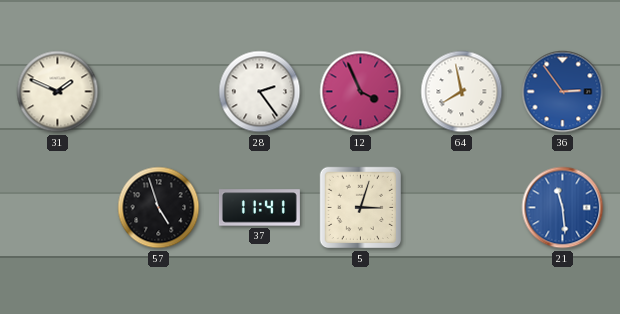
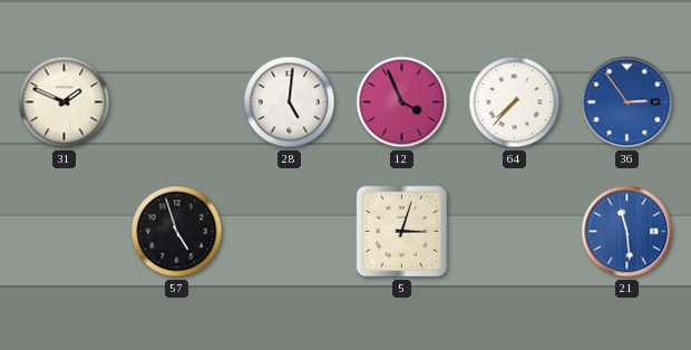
28: 2:24 -> 5:01
64: 7:58 -> 7:37
37: 11:41 -> none
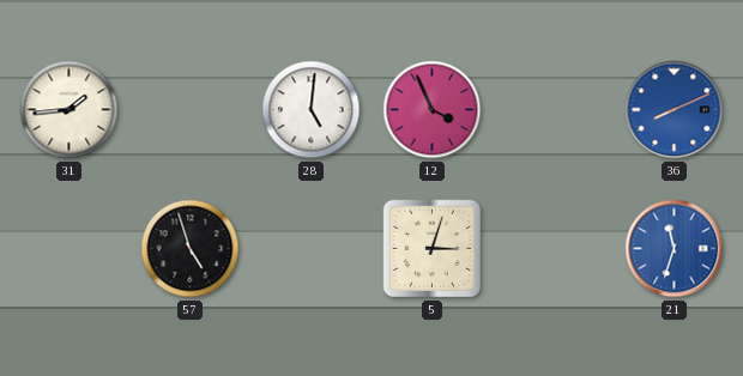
31: 1:49 -> 1:44
64: 7:37 -> none
36: 2:54 -> 8:11
21: 11:29 -> 11:33
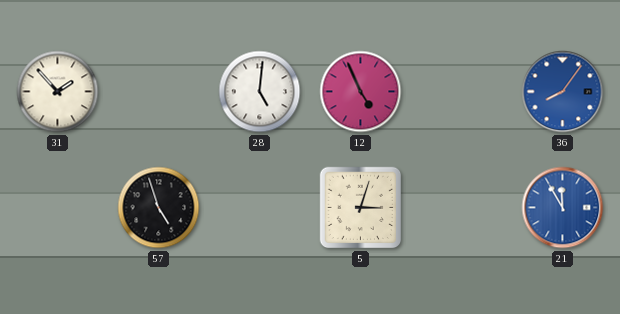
31: 1:44 -> 1:53
12: 3:56 -> 4:56
36: 8:11 -> 8:06
21: 11:33 -> 11:55
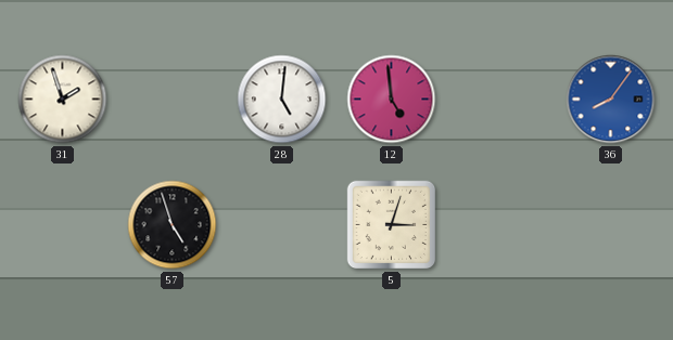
31: 1:53 -> 1:57
12: 4:56 -> 4:59
21: 11:55 -> none
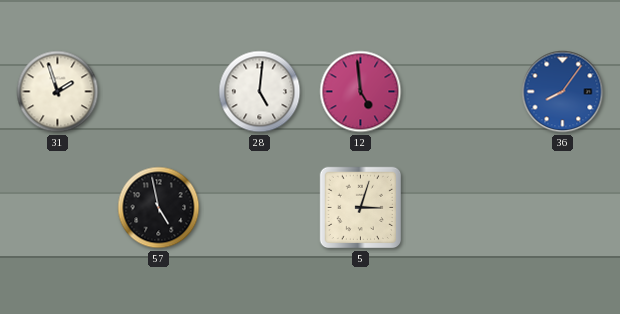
57: 4:57 -> 4:58
